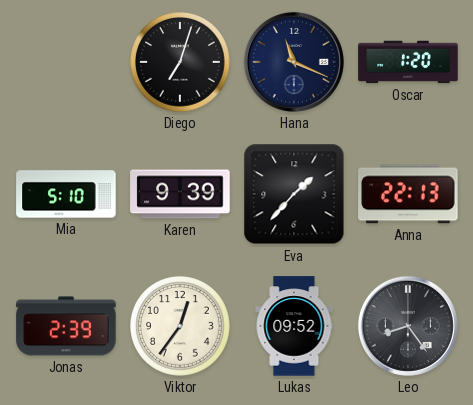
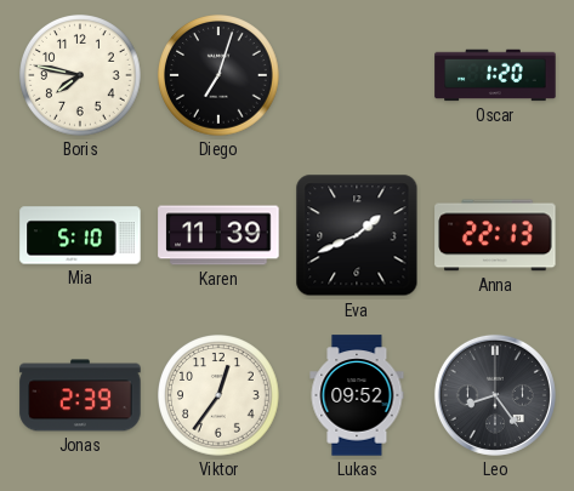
Boris: none -> 7:47
Hana: 11:19 -> none
Karen: 9:39 -> 11:39
Eva: 1:37 -> 1:41
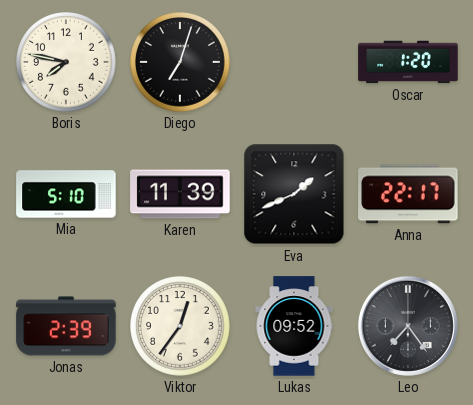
Anna: 22:13 -> 22:17
Leo: 8:24 -> 7:24
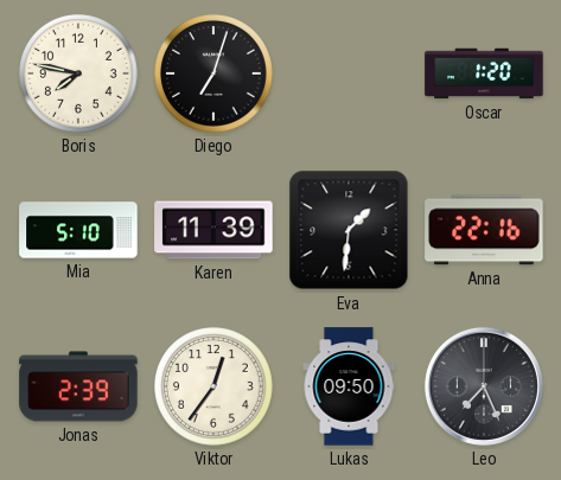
Eva: 1:41 -> 1:31
Anna: 22:17 -> 22:16
Lukas: 09:52 -> 09:50
Leo: 7:24 -> 7:26
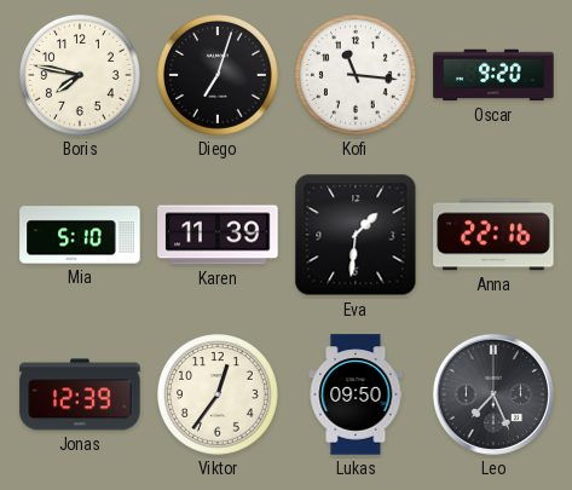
Kofi: none -> 11:16
Oscar: 1:20 -> 9:20
Jonas: 2:39 -> 12:39
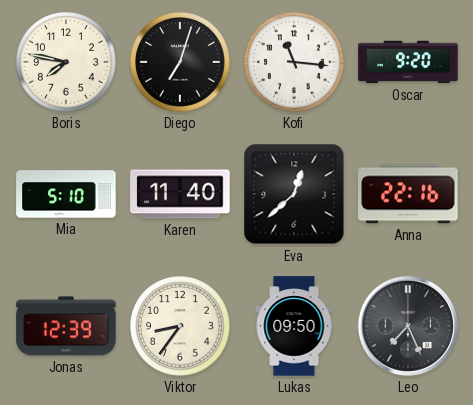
Karen: 11:39 -> 11:40
Eva: 1:31 -> 12:38
Viktor: 12:36 -> 8:36
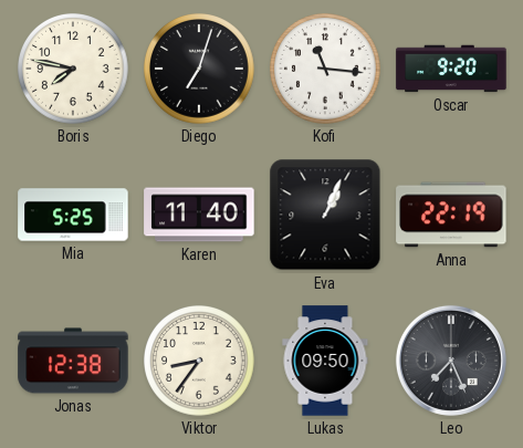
Mia: 5:10 -> 5:25
Eva: 12:38 -> 1:04
Anna: 22:16 -> 22:19
Jonas: 12:39 -> 12:38
